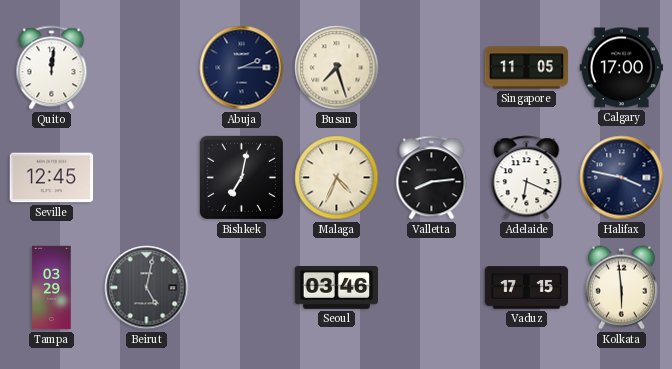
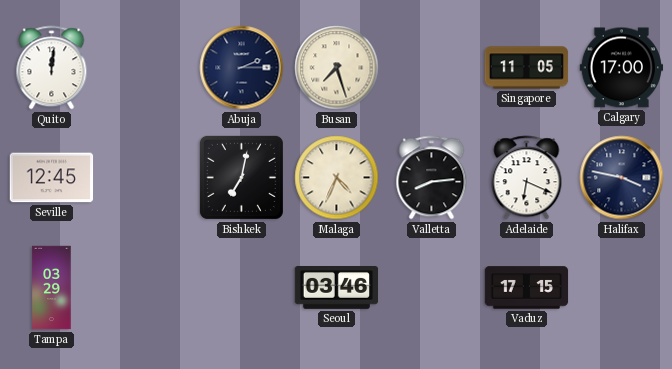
Beirut: 5:02 -> none
Kolkata: 5:59 -> none
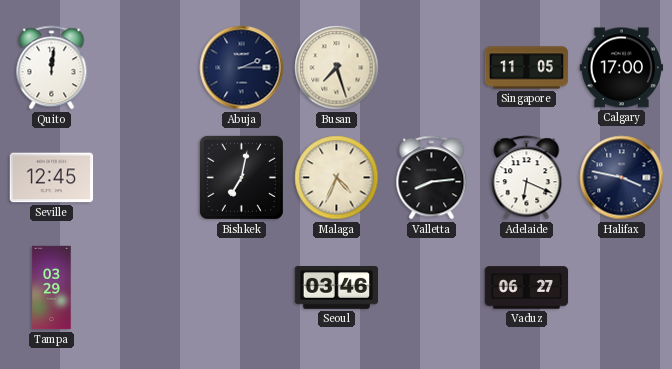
Vaduz: 17:15 -> 06:27
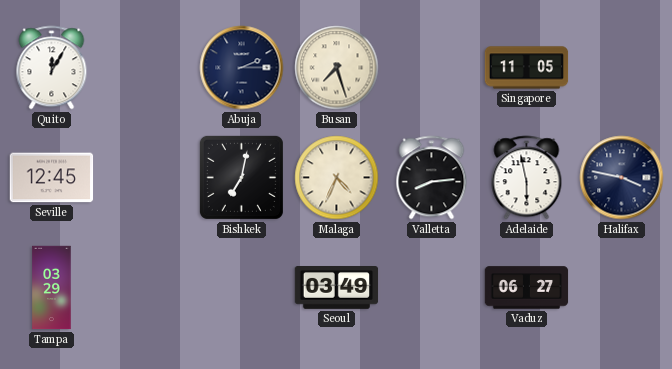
Quito: 12:01 -> 12:05
Calgary: 17:00 -> none
Adelaide: 6:19 -> 5:58
Seoul: 03:46 -> 03:49
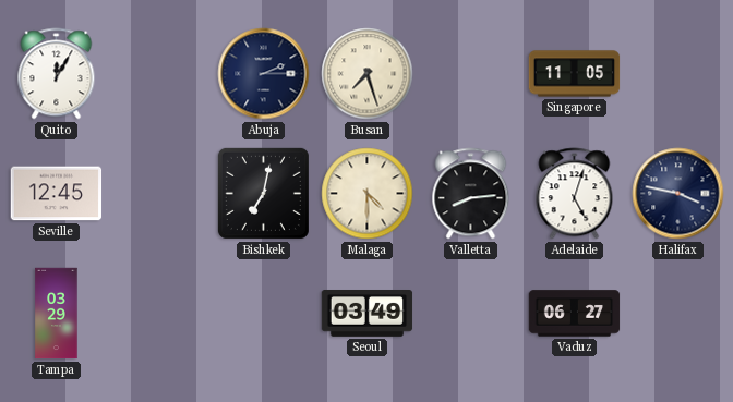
Malaga: 4:34 -> 4:30
Adelaide: 5:58 -> 5:03
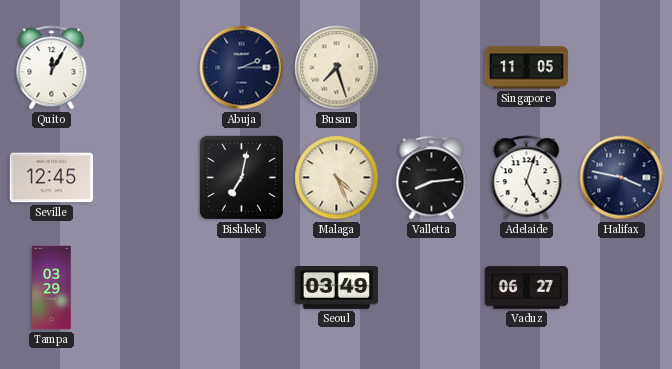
Malaga: 4:30 -> 4:26
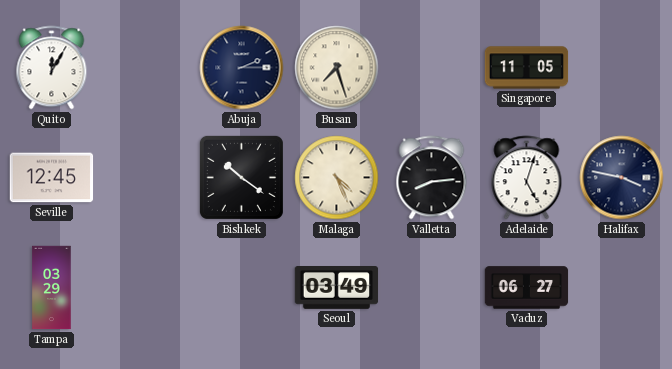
Bishkek: 7:02 -> 10:21
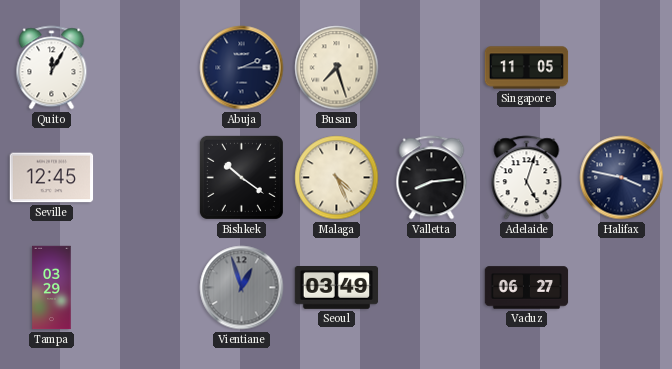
Vientiane: none -> 12:57
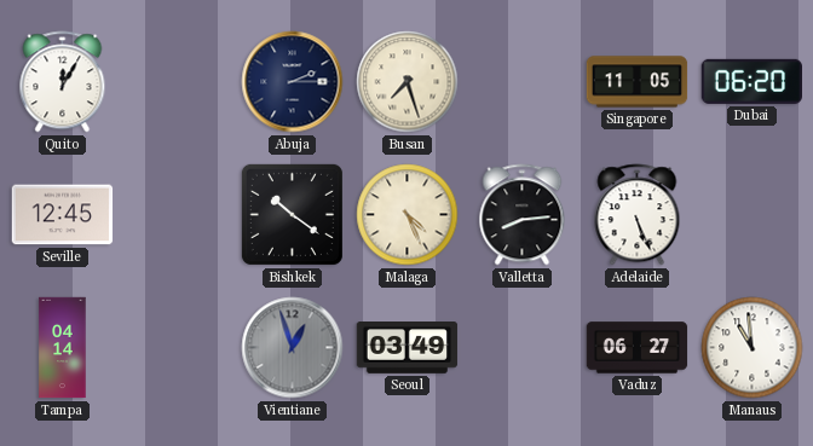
Dubai: none -> 06:20
Adelaide: 5:03 -> 5:26
Halifax: 3:47 -> none
Tampa: 03:29 -> 04:14
Manaus: none -> 10:59
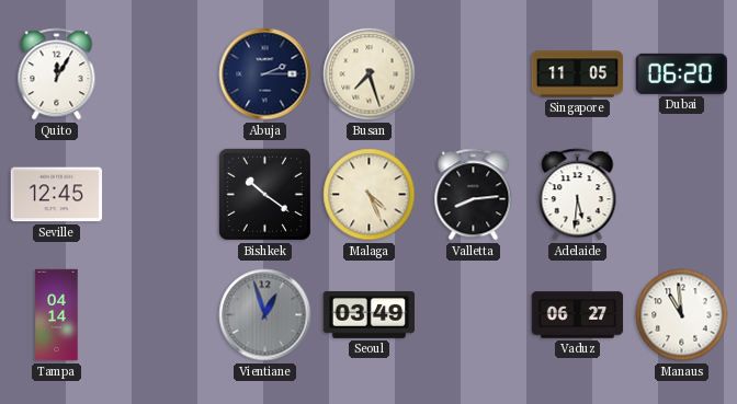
Adelaide: 5:26 -> 5:31
